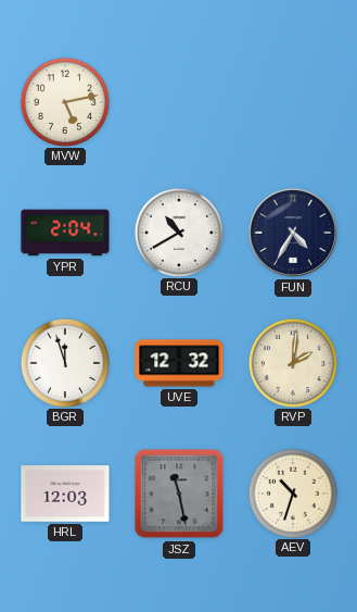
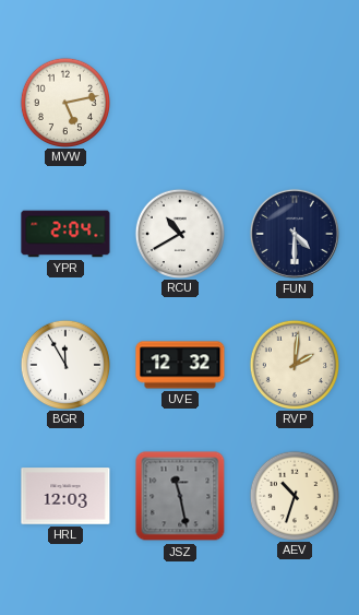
FUN: 4:35 -> 4:30
BGR: 11:57 -> 11:55
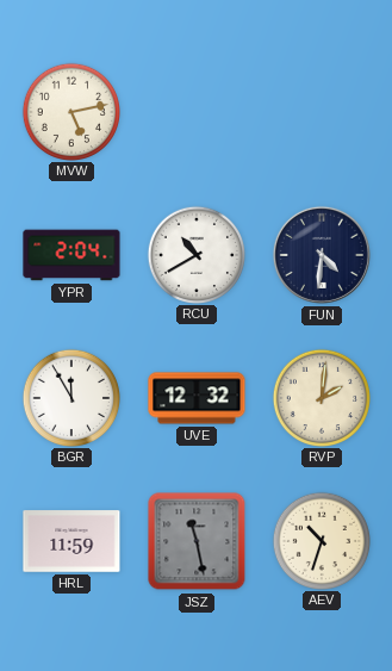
FUN: 4:30 -> 4:31
HRL: 12:03 -> 11:59
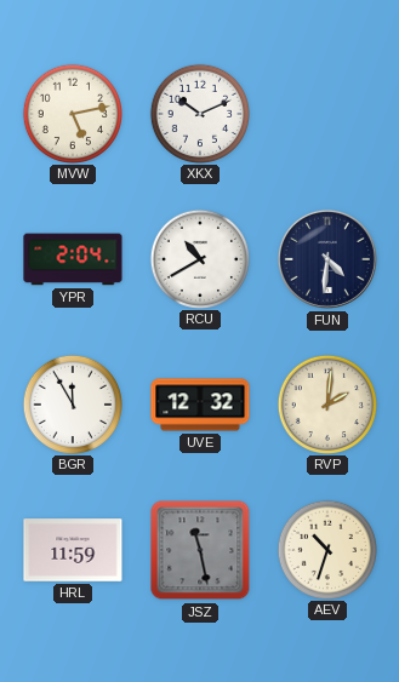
XKX: none -> 10:11
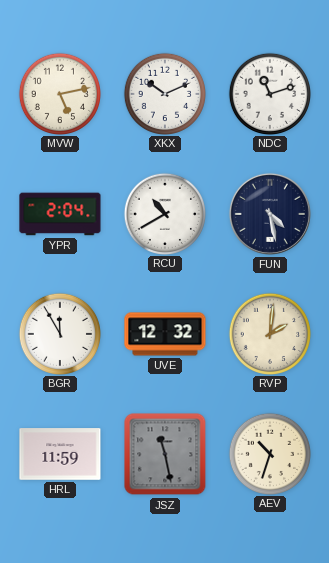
NDC: none -> 11:12
FUN: 4:31 -> 4:28
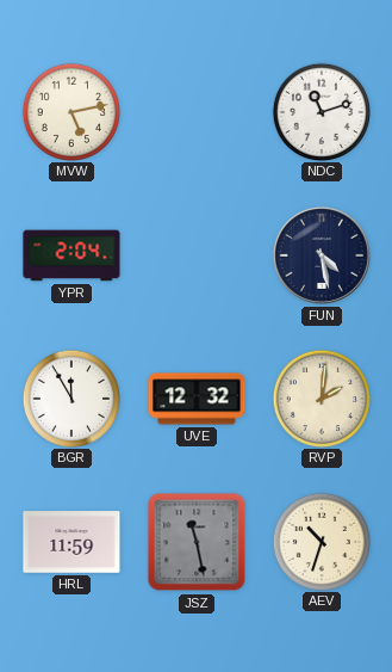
XKX: 10:11 -> none
RCU: 10:40 -> none
